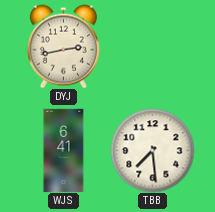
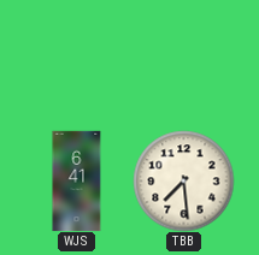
DYJ: 2:43 -> none
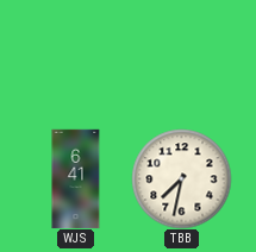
TBB: 7:29 -> 7:32
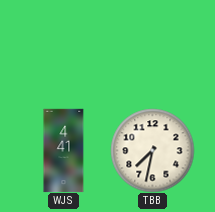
WJS: 6:41 -> 4:41
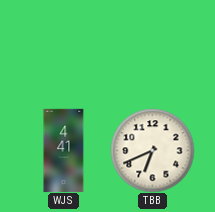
TBB: 7:32 -> 6:41
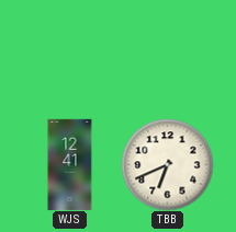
WJS: 4:41 -> 12:41
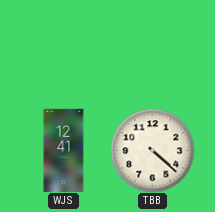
TBB: 6:41 -> 4:22
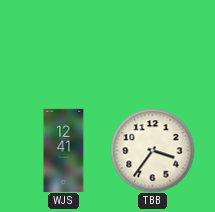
TBB: 4:22 -> 3:36
